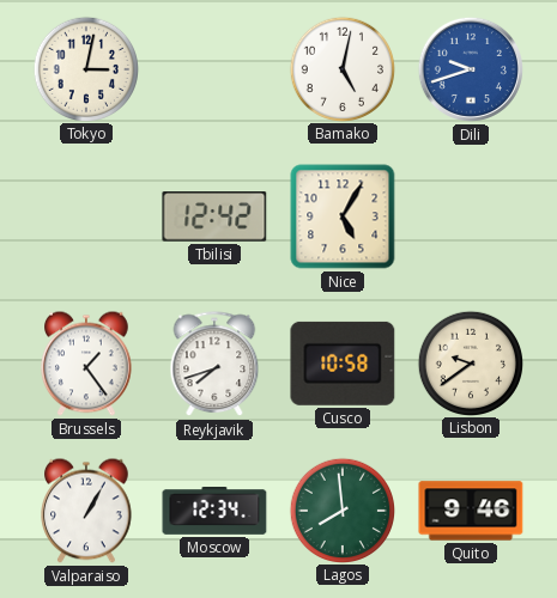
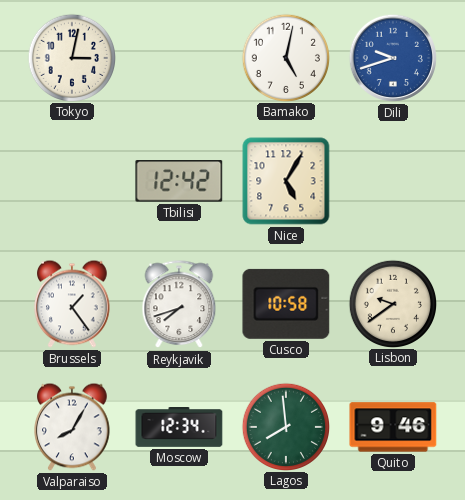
Valparaiso: 1:05 -> 8:05
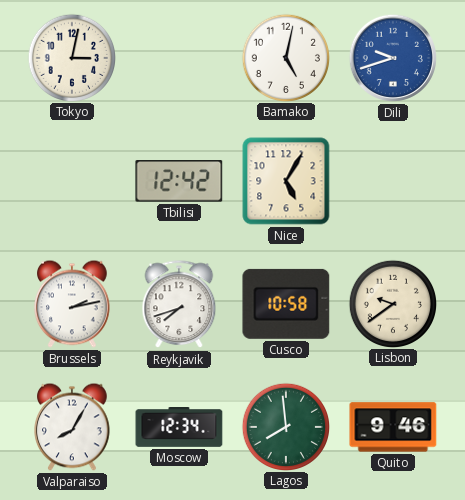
Brussels: 1:24 -> 2:13
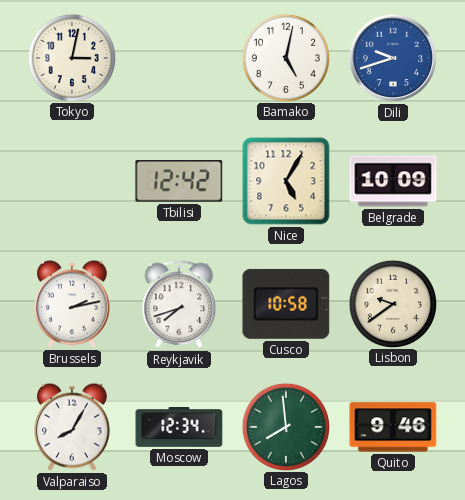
Belgrade: none -> 10:09
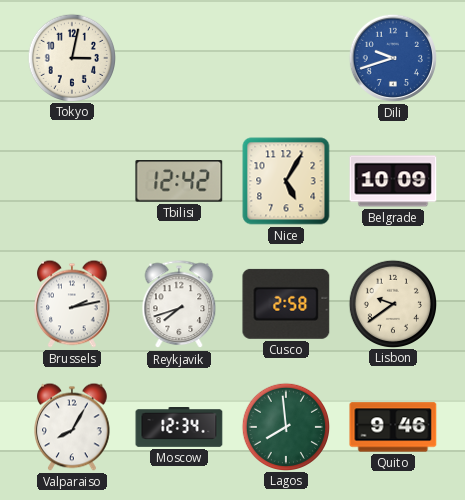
Bamako: 5:02 -> none
Cusco: 10:58 -> 2:58
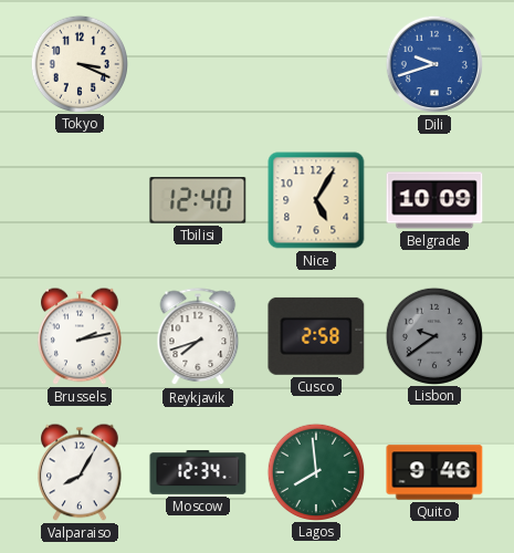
Tokyo: 3:02 -> 3:19
Tbilisi: 12:42 -> 12:40
Lisbon dial: cream -> grey
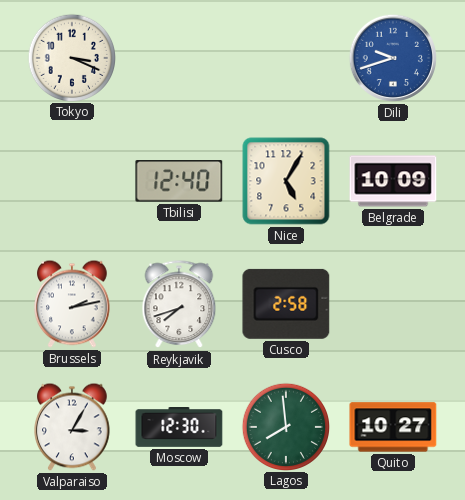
Lisbon: 9:39 -> none
Valparaiso: 8:05 -> 3:05
Moscow: 12:34 -> 12:30
Quito: 9:46 -> 10:27
